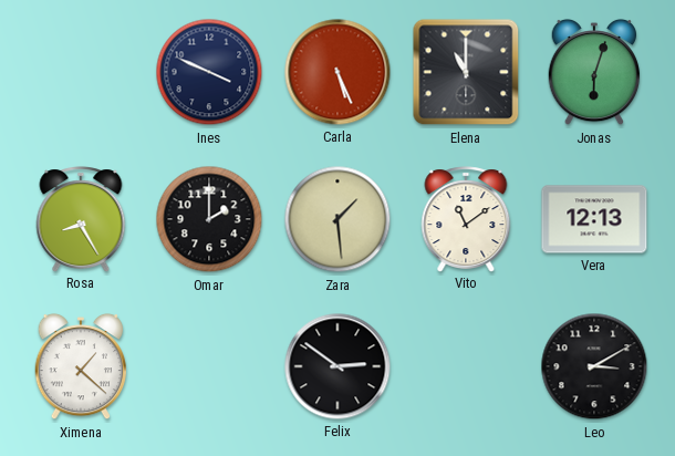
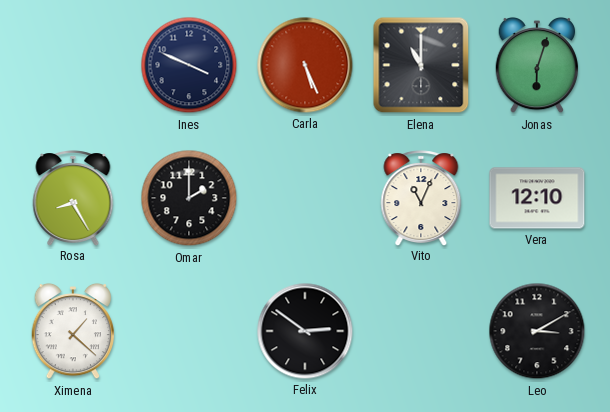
Zara: 1:29 -> none
Vito: 11:09 -> 11:04
Vera: 12:13 -> 12:10
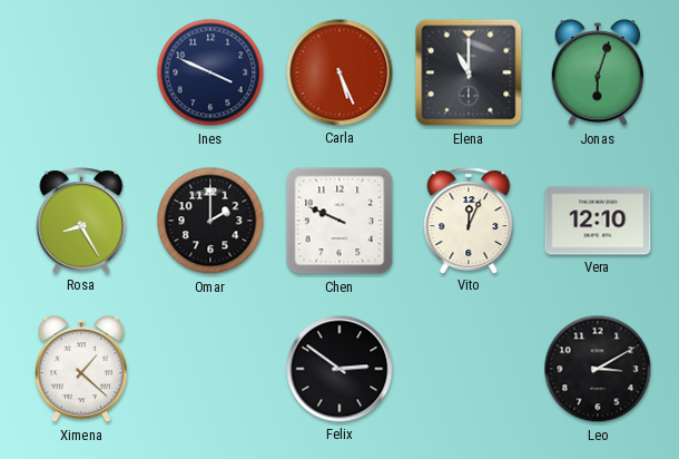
Chen: none -> 9:49
Vito: 11:04 -> 12:04
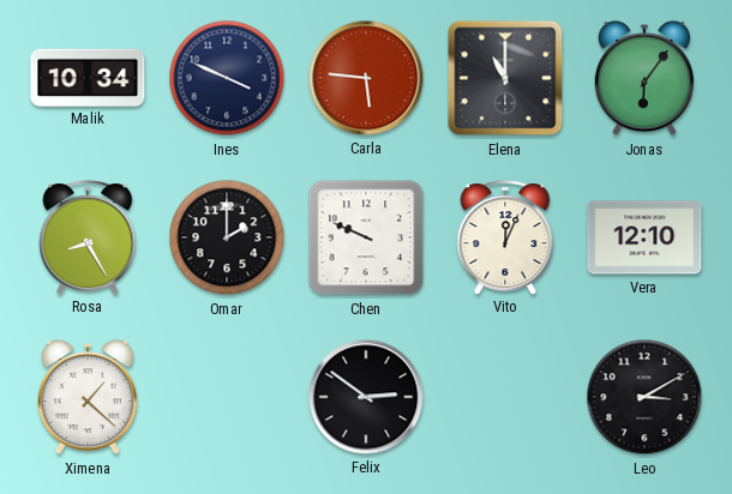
Malik: none -> 10:34
Carla: 5:26 -> 5:46
Jonas: 6:03 -> 6:06
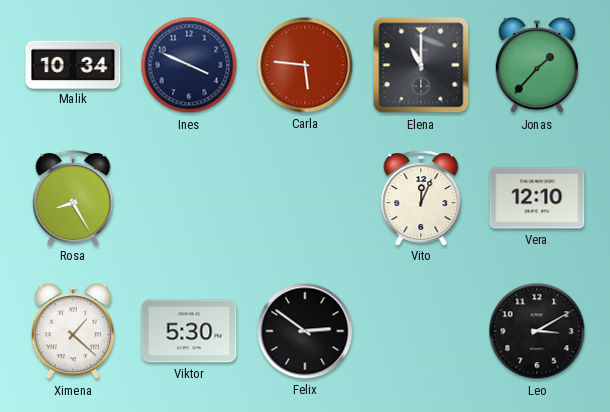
Jonas: 6:06 -> 1:37
Omar: 2:00 -> none
Chen: 9:49 -> none
Viktor: none -> 5:30
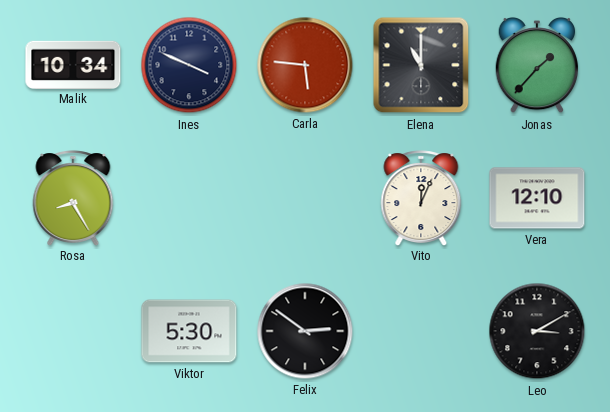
Ximena: 1:22 -> none
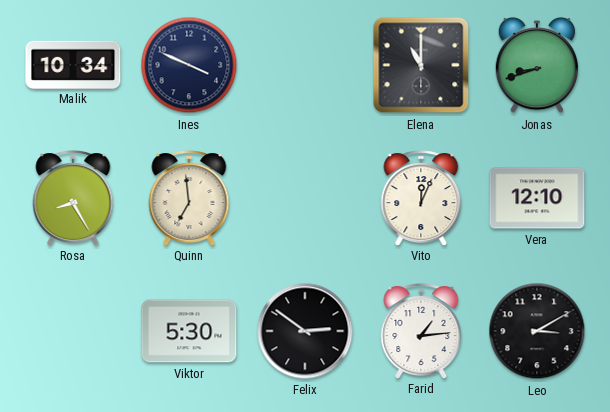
Carla: 5:46 -> none
Jonas: 1:37 -> 8:42
Quinn: none -> 6:59
Farid: none -> 1:14
